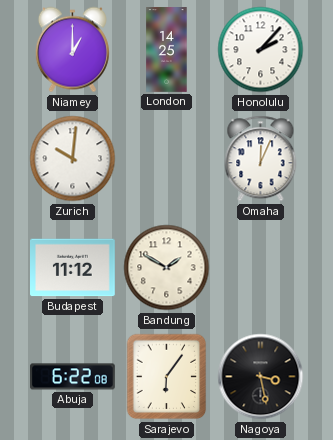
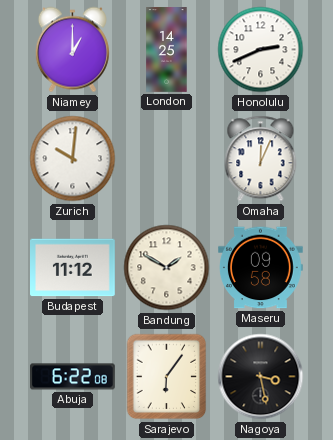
Honolulu: 2:07 -> 2:41
Maseru: none -> 09:58
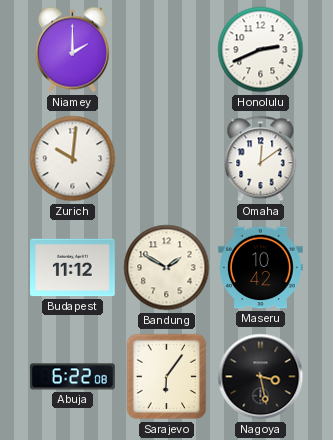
Niamey: 1:00 -> 2:00
London: 14:25 -> none
Omaha: 12:04 -> 12:09
Maseru: 09:58 -> 10:42
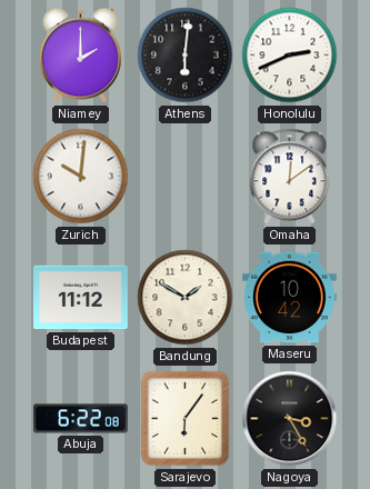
Athens: none -> 6:01
Nagoya: 3:28 -> 3:25
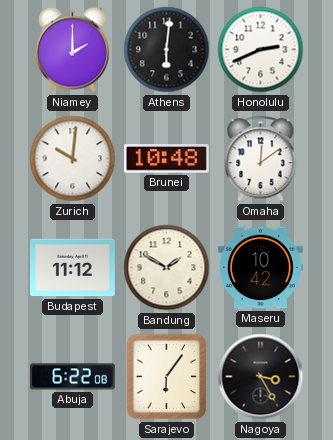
Brunei: none -> 10:48
